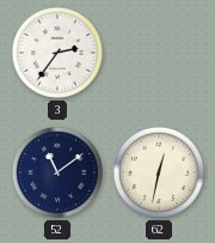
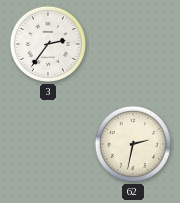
52: 11:09 -> none
62: 12:32 -> 2:32
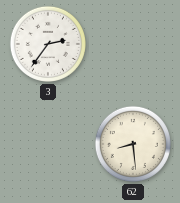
62: 2:32 -> 8:29
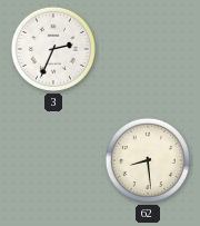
3: 2:36 -> 2:34
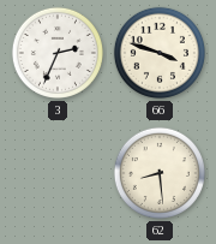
66: none -> 3:48
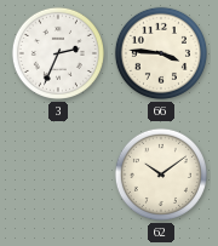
66: 3:48 -> 3:46
62: 8:29 -> 10:09
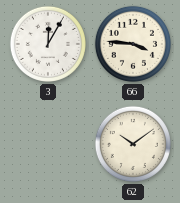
3: 2:34 -> 12:05
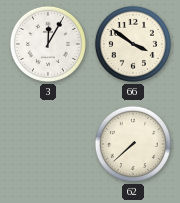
66: 3:46 -> 3:51
62: 10:09 -> 7:38
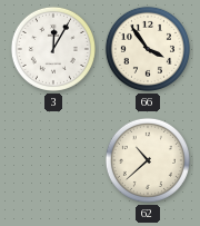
66: 3:51 -> 3:54
62: 7:38 -> 10:38
